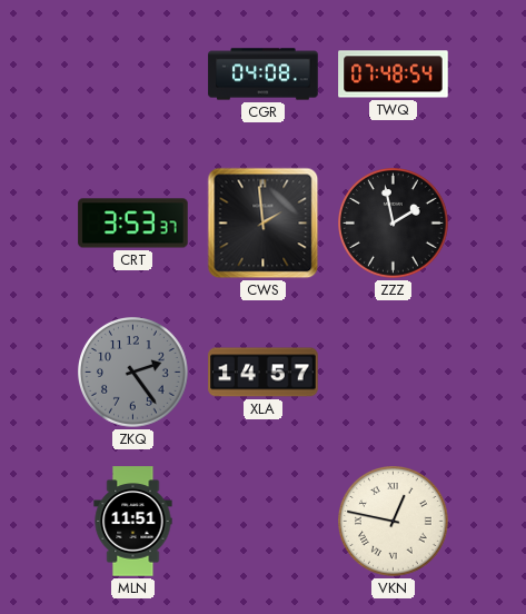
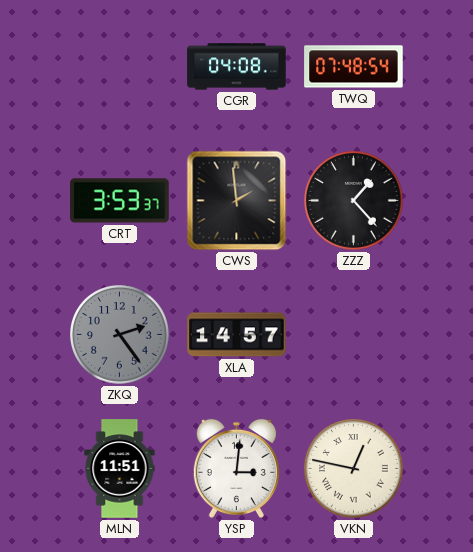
ZZZ: 1:58 -> 1:23
YSP: none -> 3:01
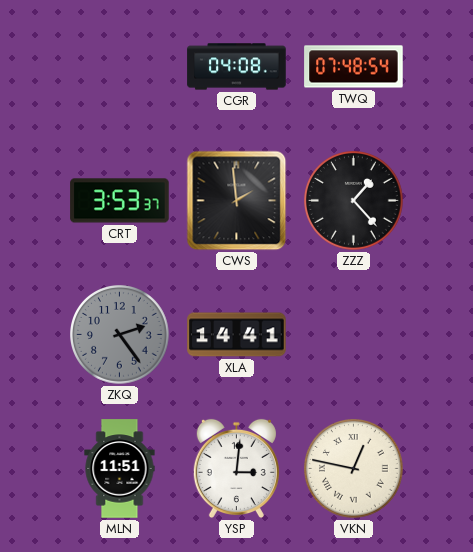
XLA: 14:57 -> 14:41
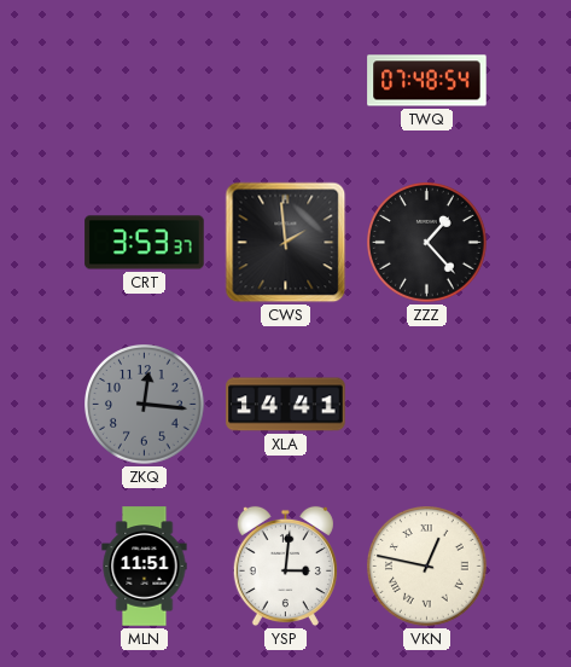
CGR: 04:08 -> none
ZKQ: 2:24 -> 12:16
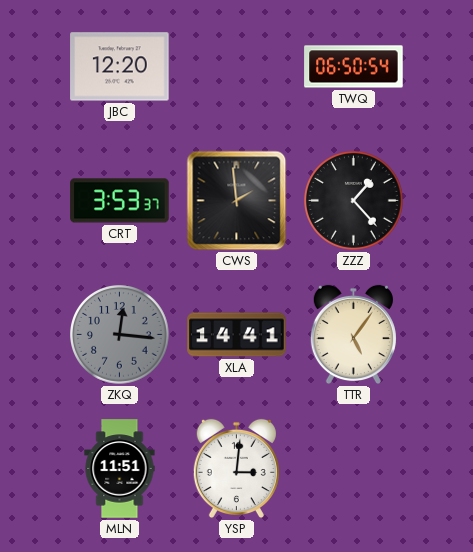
JBC: none -> 12:20
TWQ: 07:48 -> 06:50
TTR: none -> 5:06
VKN: 12:47 -> none
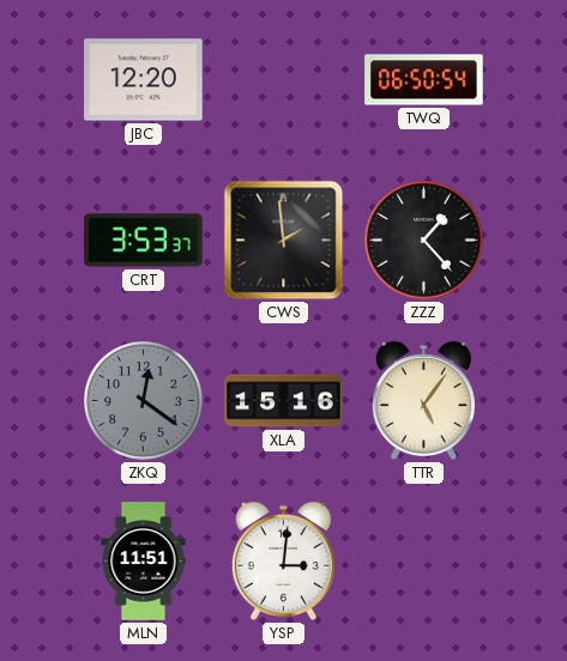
ZKQ: 12:16 -> 12:21
XLA: 14:41 -> 15:16
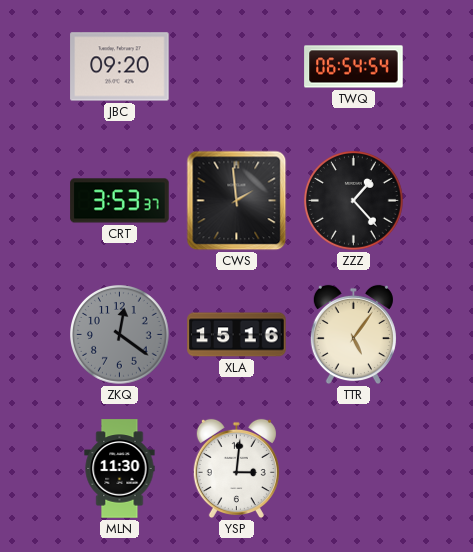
JBC: 12:20 -> 09:20
TWQ: 06:50 -> 06:54
MLN: 11:51 -> 11:30
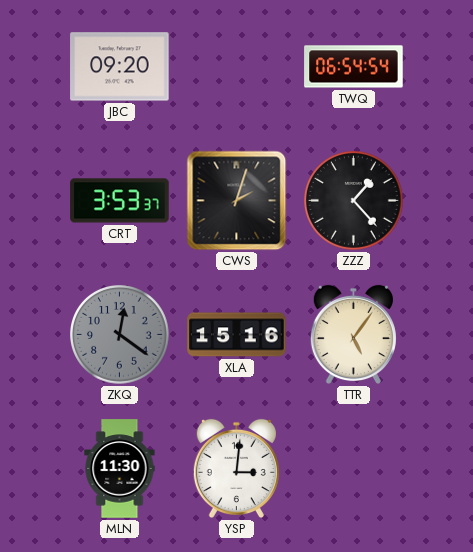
CWS: 1:59 -> 2:03
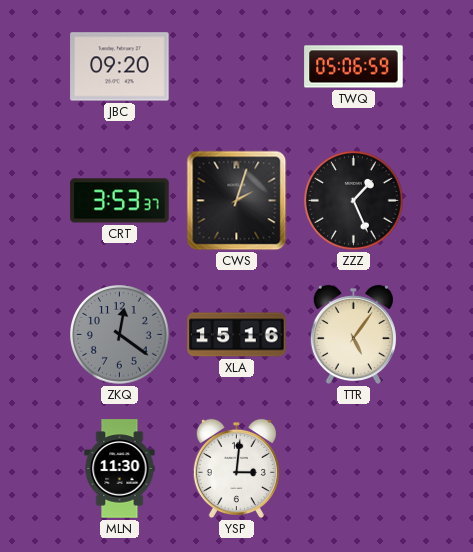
TWQ: 06:54 -> 05:06
ZZZ: 1:23 -> 1:26
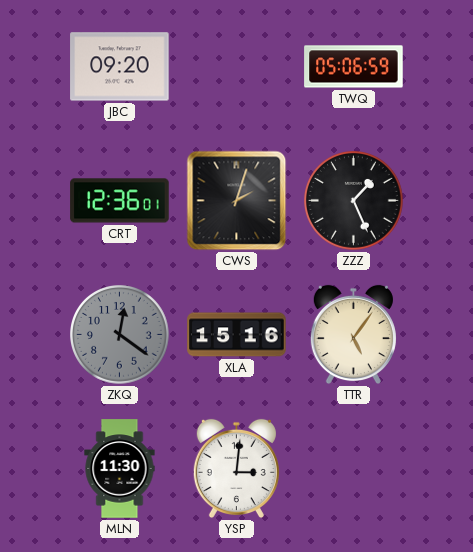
CRT: 3:53 -> 12:36
